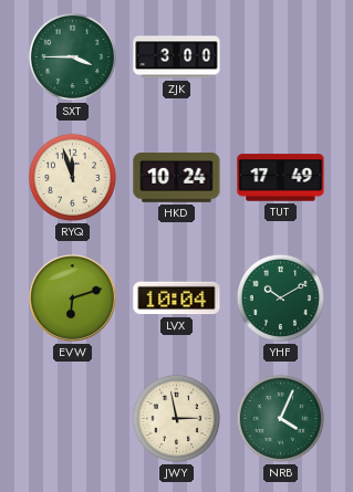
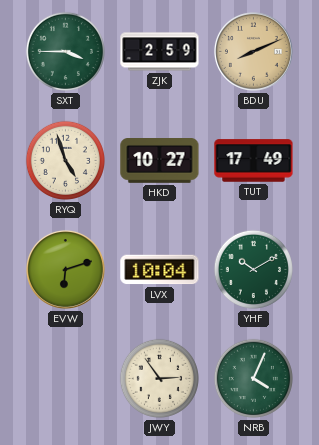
ZJK: 3:00 -> 2:59
BDU: none -> 8:11
RYQ: 11:57 -> 4:57
HKD: 10:24 -> 10:27
JWY: 2:58 -> 2:54
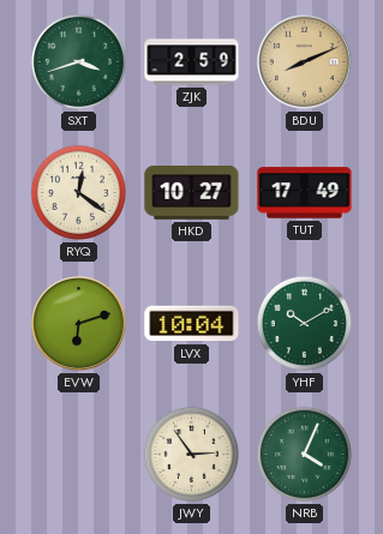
SXT: 3:45 -> 3:42
RYQ: 4:57 -> 12:21
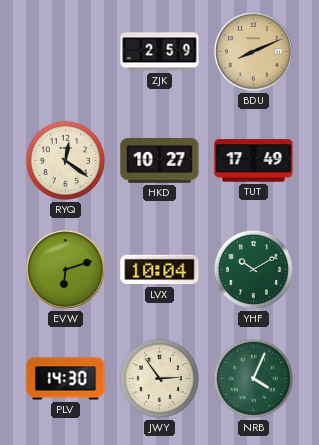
SXT: 3:42 -> none
PLV: none -> 14:30
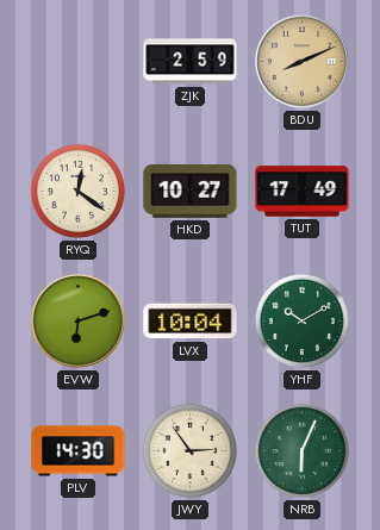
NRB: 4:04 -> 6:04
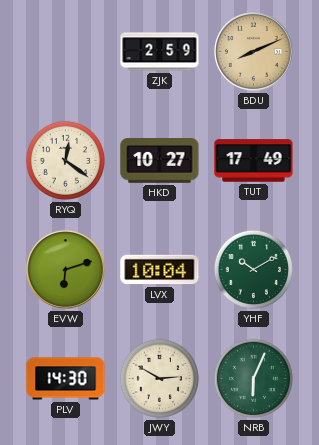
JWY: 2:54 -> 2:50
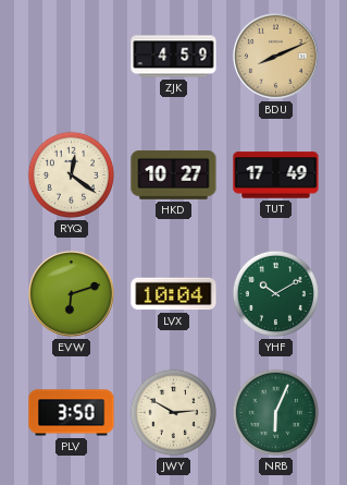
ZJK: 2:59 -> 4:59
PLV: 14:30 -> 3:50
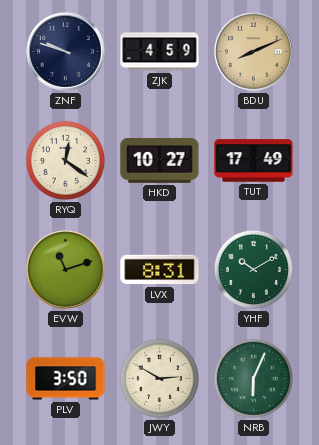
ZNF: none -> 9:48
EVW: 6:12 -> 11:12
LVX: 10:04 -> 8:31
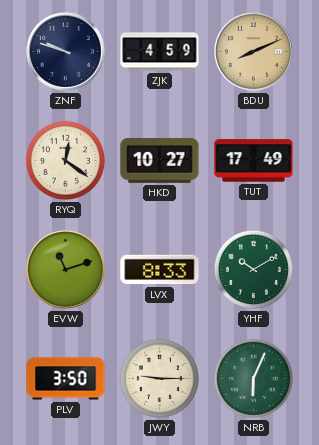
LVX: 8:31 -> 8:33
JWY: 2:50 -> 9:15
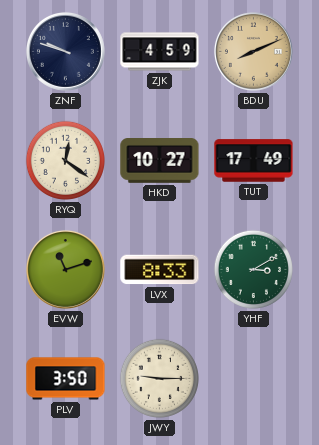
YHF: 10:10 -> 3:10
NRB: 6:04 -> none
